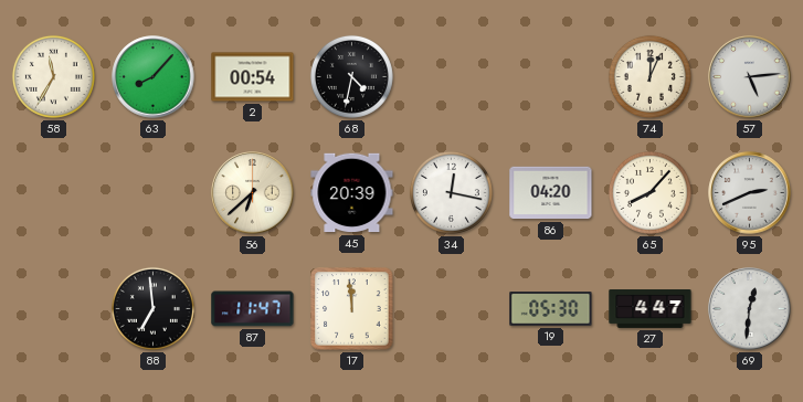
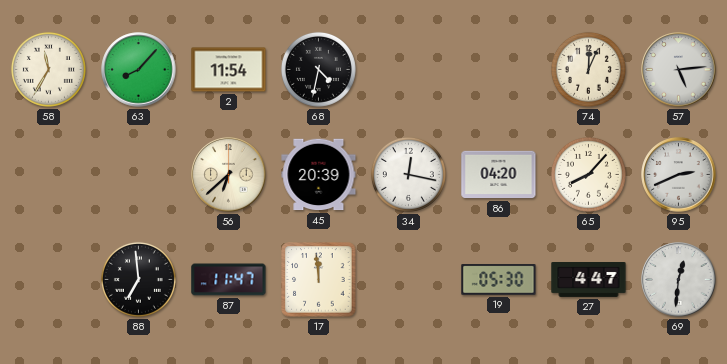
2: 00:54 -> 11:54
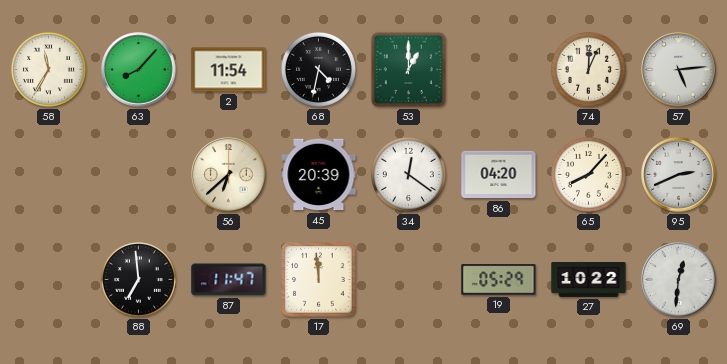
53: none -> 1:00
34: 12:17 -> 12:21
19: 05:30 -> 05:29
27: 4:47 -> 10:22
